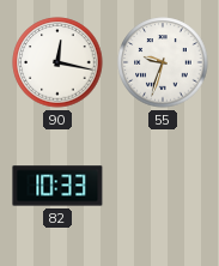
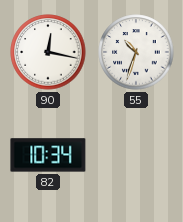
55: 9:33 -> 10:33
82: 10:33 -> 10:34
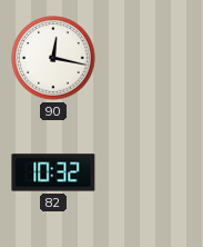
55: 10:33 -> none
82: 10:34 -> 10:32
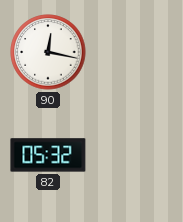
82: 10:32 -> 05:32
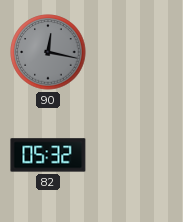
90 dial: white -> grey
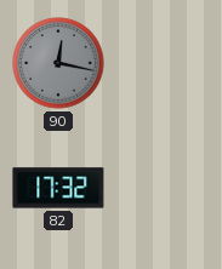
82: 05:32 -> 17:32
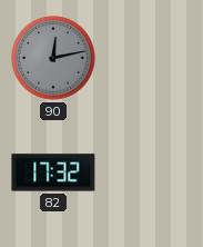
90: 12:17 -> 12:13
